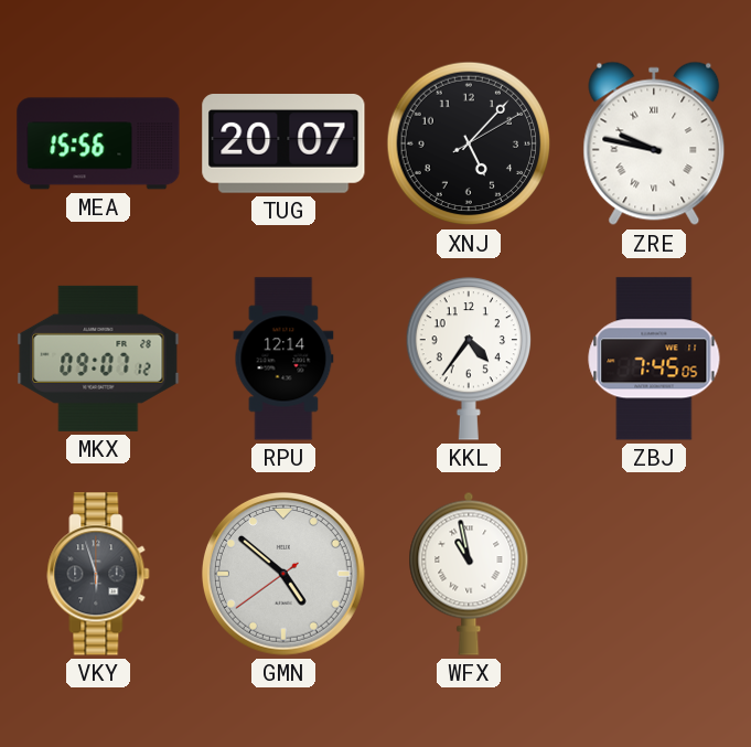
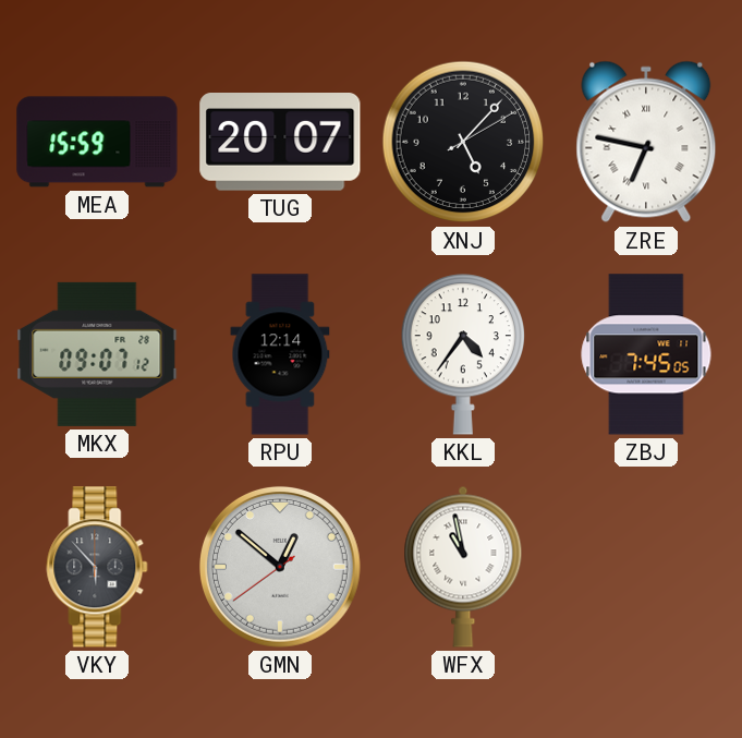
MEA: 15:56 -> 15:59
ZRE: 9:47 -> 6:47
VKY: 5:57 -> 5:53
GMN: 4:51 -> 12:51
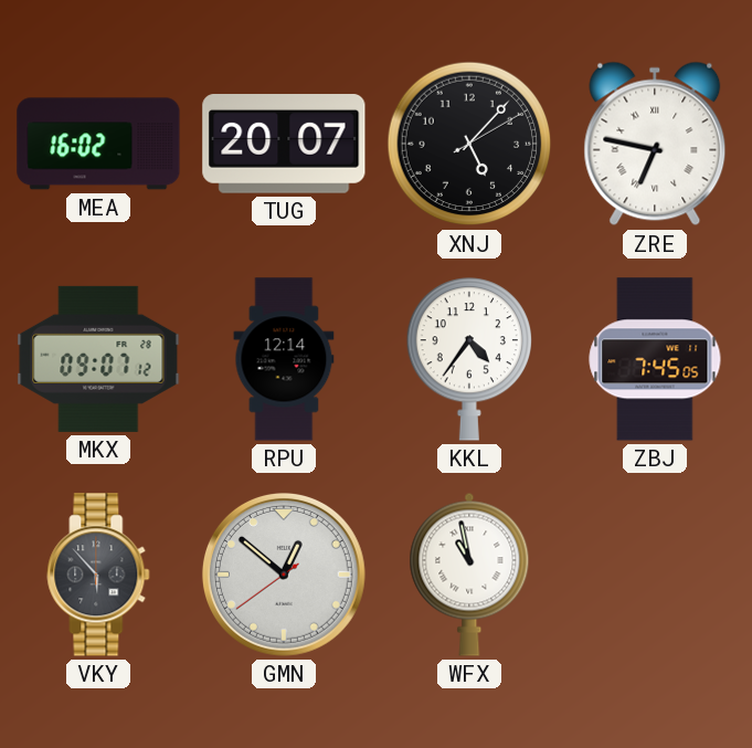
MEA: 15:59 -> 16:02
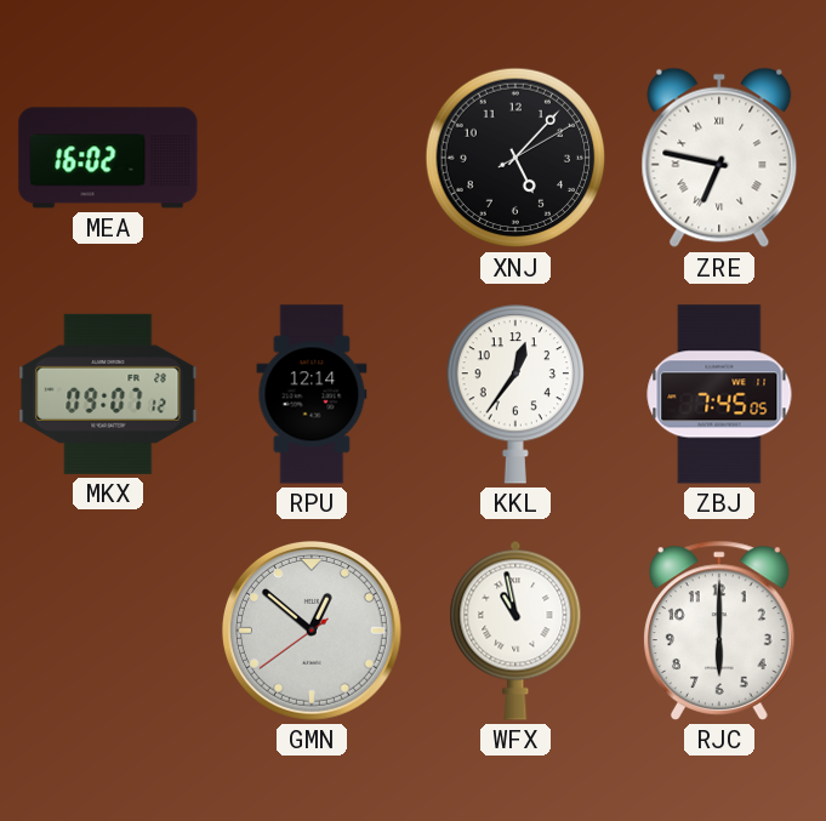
TUG: 20:07 -> none
KKL: 4:36 -> 12:36
VKY: 5:53 -> none
RJC: none -> 6:00
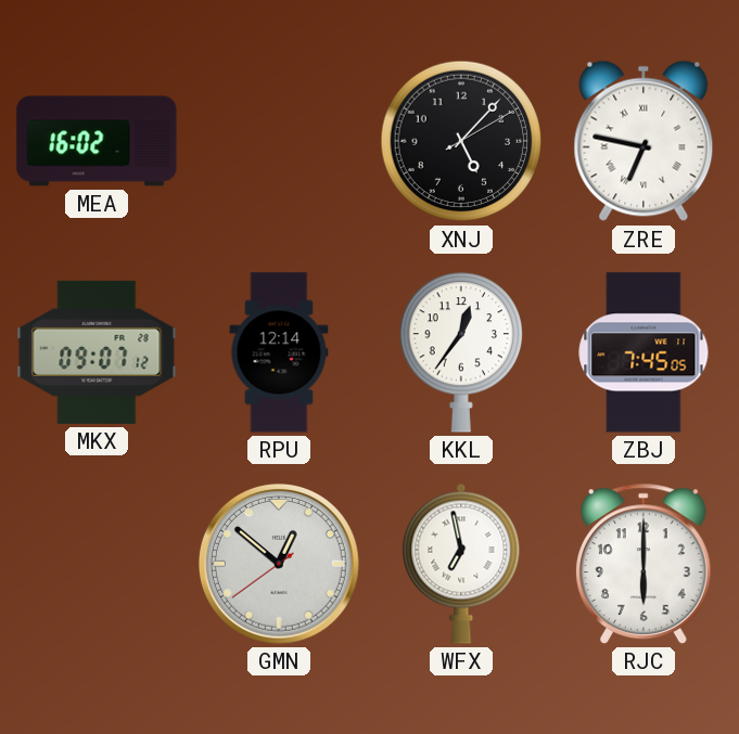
WFX: 10:58 -> 6:58
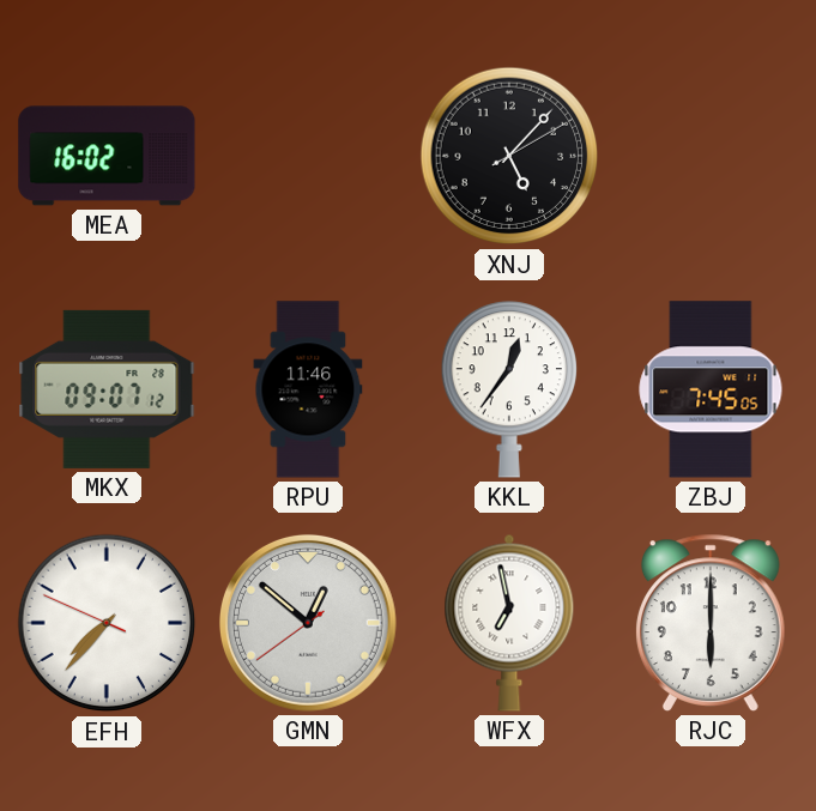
ZRE: 6:47 -> none
RPU: 12:14 -> 11:46
EFH: none -> 7:36
